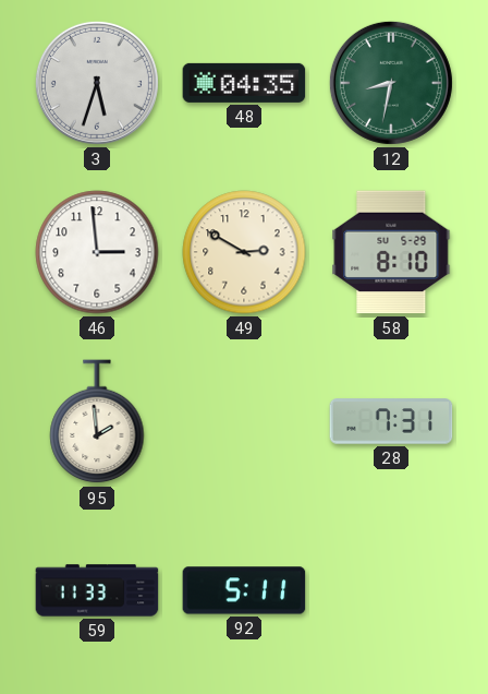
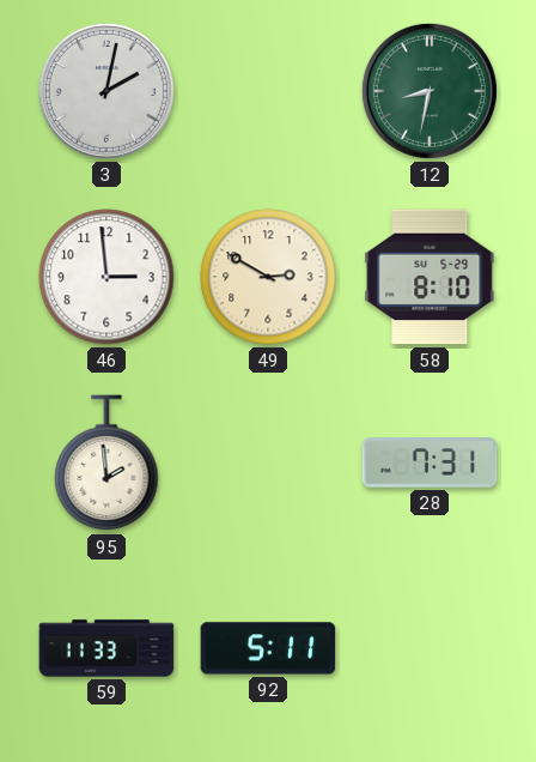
3: 5:33 -> 2:02
48: 04:35 -> none
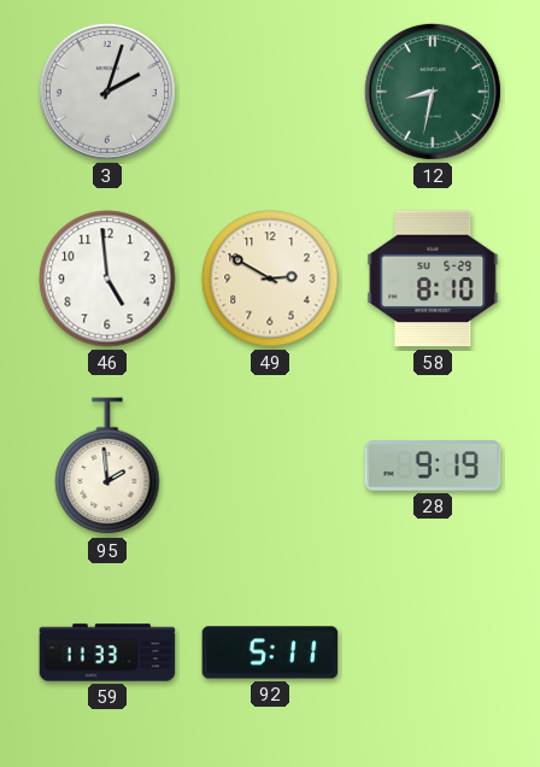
3: 2:02 -> 2:03
46: 2:59 -> 4:59
28: 7:31 -> 9:19
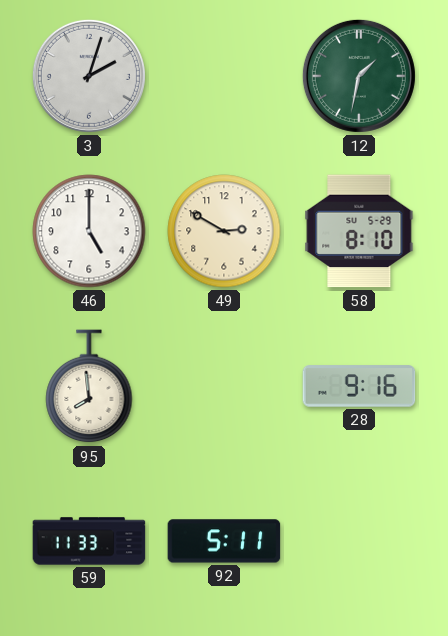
12: 8:32 -> 1:32
46: 4:59 -> 5:00
95: 1:59 -> 7:59
28: 9:19 -> 9:16
